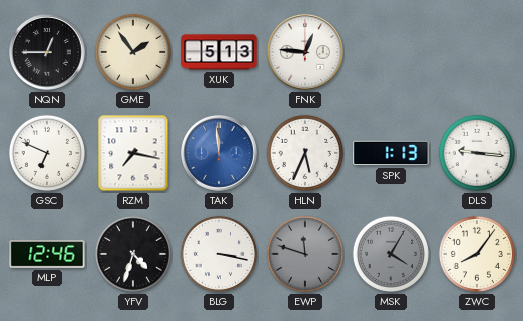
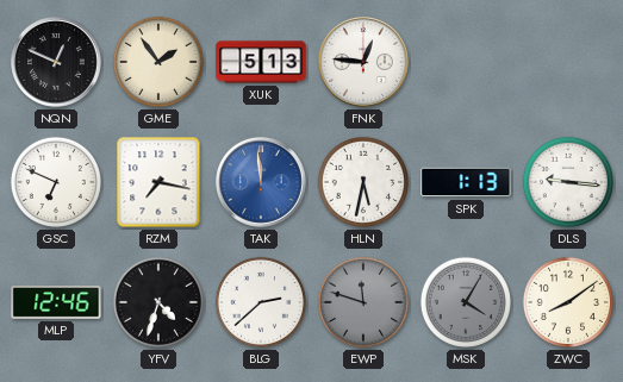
NQN: 12:45 -> 12:49
HLN: 5:34 -> 5:32
BLG: 3:17 -> 2:38
ZWC: 8:06 -> 8:09
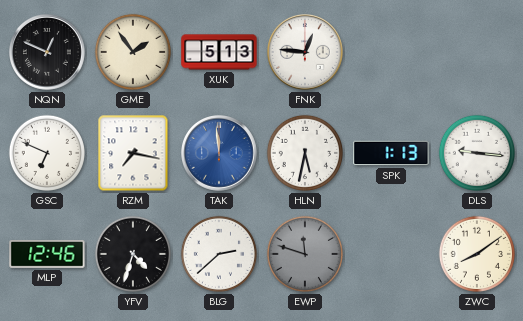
MSK: 4:05 -> none
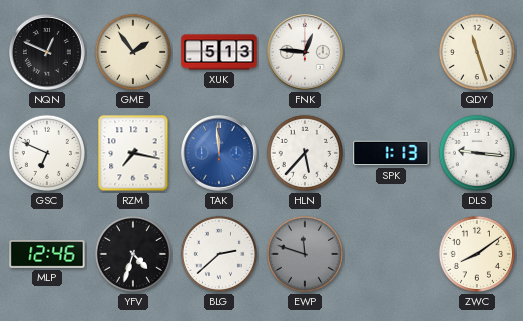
QDY: none -> 11:27
HLN: 5:32 -> 5:37
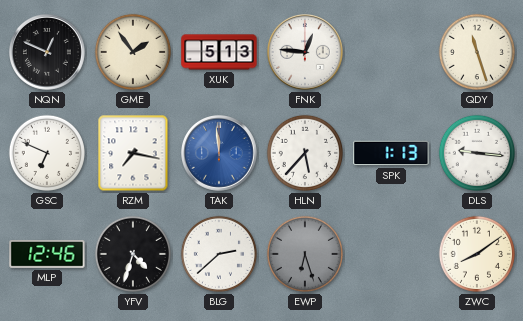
EWP: 11:48 -> 6:27
